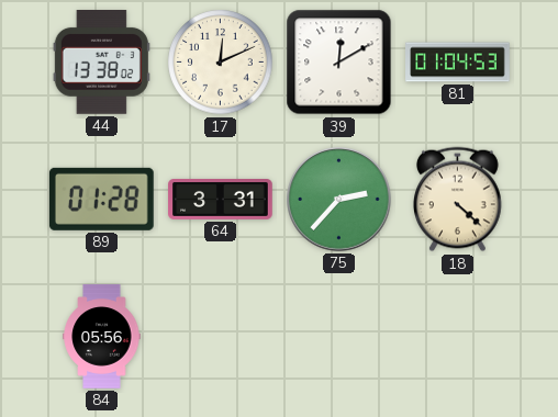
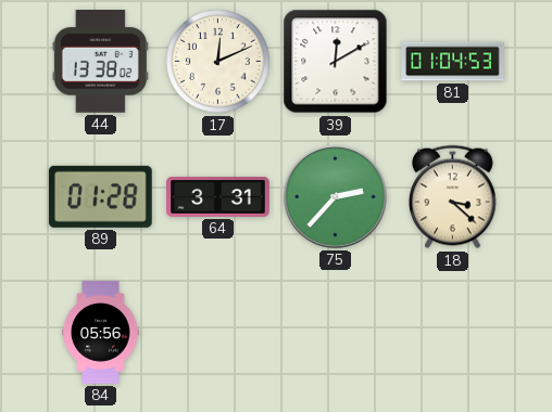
18: 4:22 -> 3:22
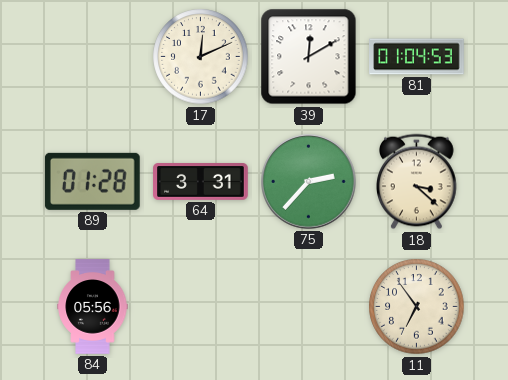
44: 13:38 -> none
11: none -> 6:54
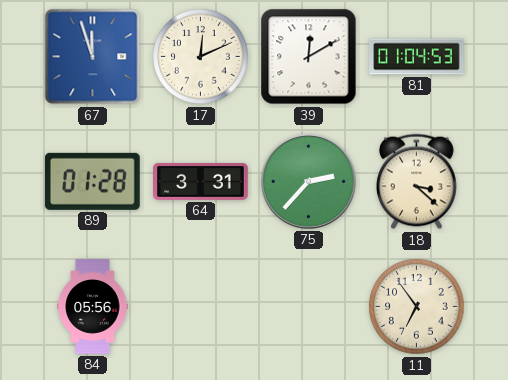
67: none -> 11:57
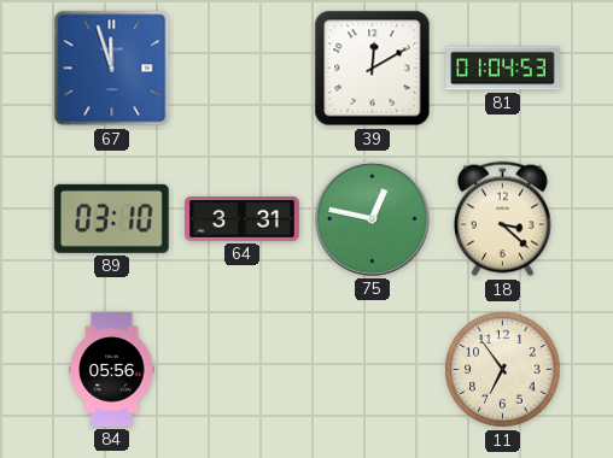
17: 12:11 -> none
89: 01:28 -> 03:10
75: 2:37 -> 12:47
